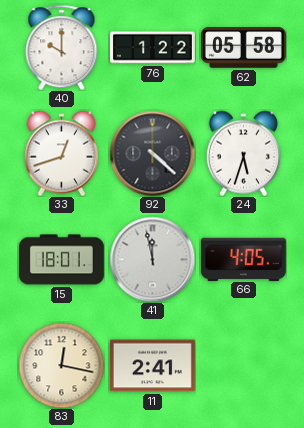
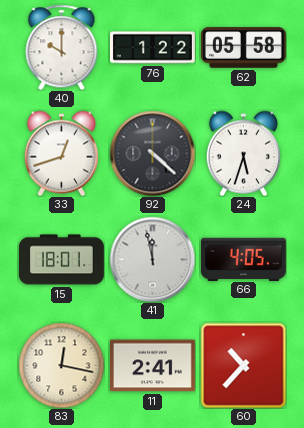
60: none -> 10:37
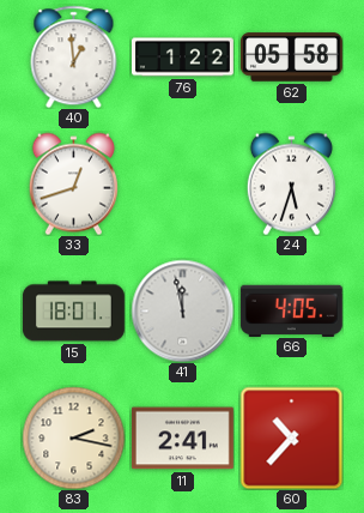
40: 10:00 -> 12:59
92: 4:22 -> none
83: 12:17 -> 2:17
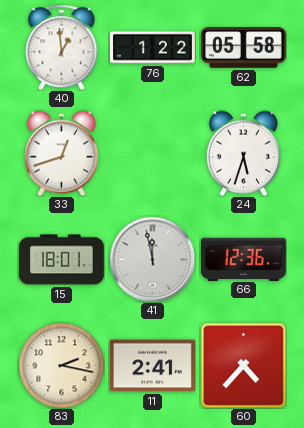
66: 4:05 -> 12:36
60: 10:37 -> 4:37
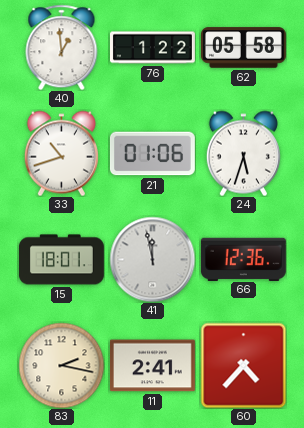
33: 12:42 -> 10:42
21: none -> 01:06
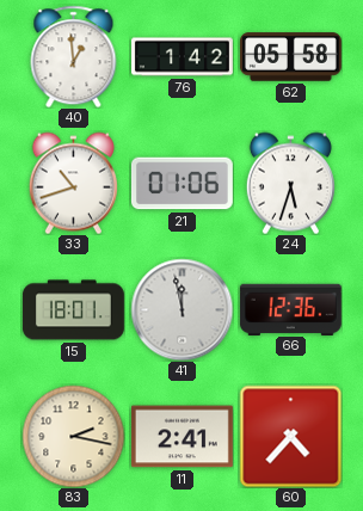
76: 1:22 -> 1:42
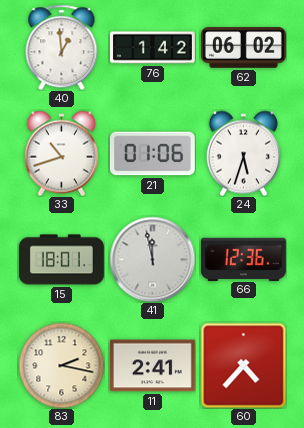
62: 05:58 -> 06:02
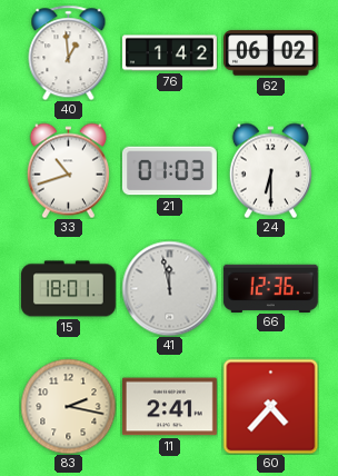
21: 01:06 -> 01:03
24: 5:33 -> 6:30
